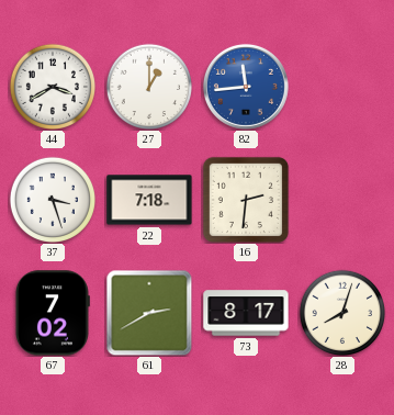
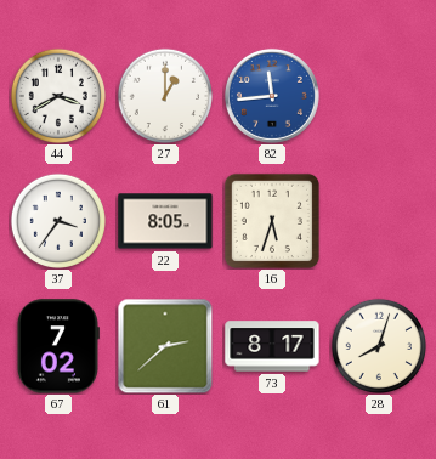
37: 3:27 -> 3:36
22: 7:18 -> 8:05
16: 2:31 -> 5:33
61: 2:40 -> 2:38
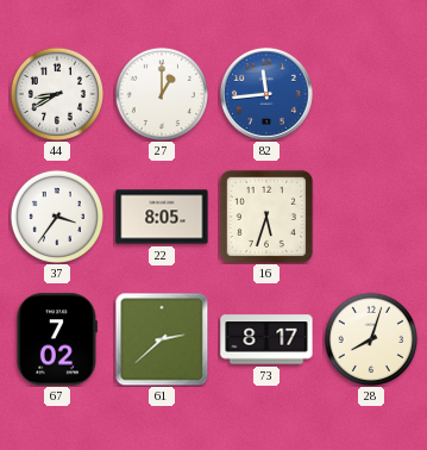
44: 3:40 -> 8:40
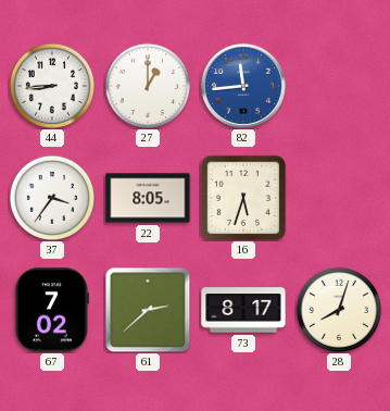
44: 8:40 -> 8:44
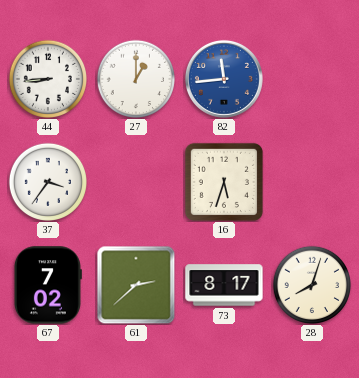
22: 8:05 -> none
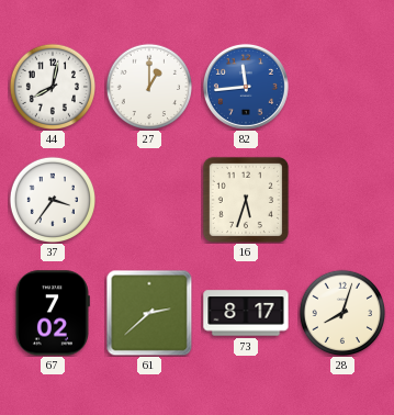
44: 8:44 -> 8:02
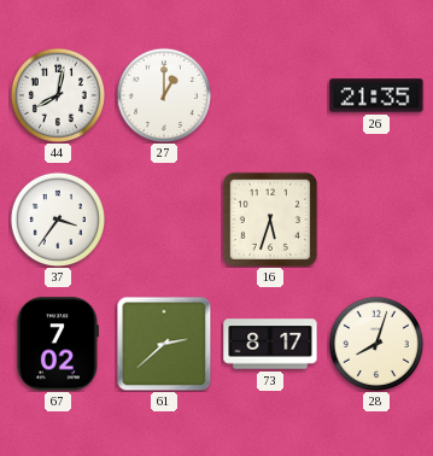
82: 11:44 -> none
26: none -> 21:35
